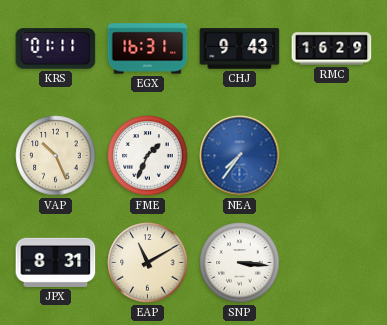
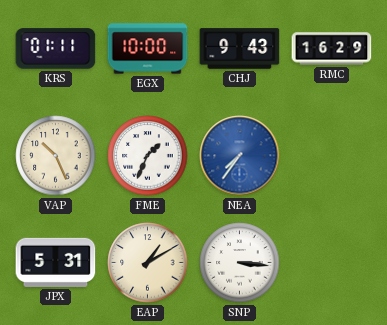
EGX: 16:31 -> 10:00
JPX: 8:31 -> 5:31
EAP: 11:10 -> 1:10
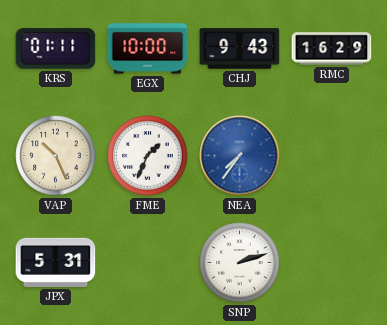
EAP: 1:10 -> none
SNP: 3:16 -> 2:12
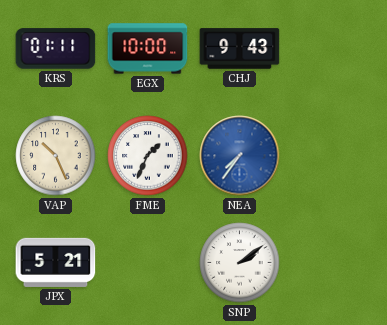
RMC: 16:29 -> none
JPX: 5:31 -> 5:21
SNP: 2:12 -> 2:09
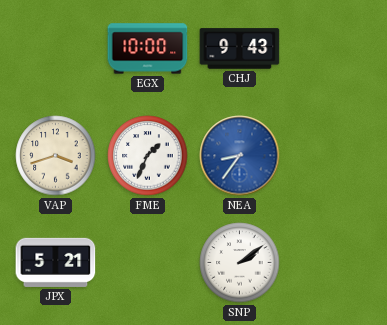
KRS: 01:11 -> none
VAP: 10:26 -> 3:42
NEA: 7:36 -> 8:36
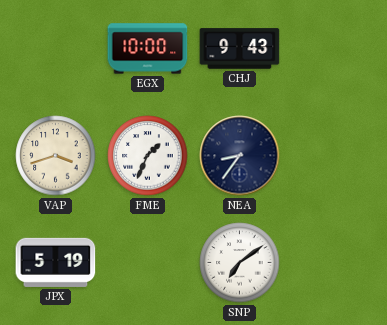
NEA dial: blue -> navy
JPX: 5:21 -> 5:19
SNP: 2:09 -> 7:09
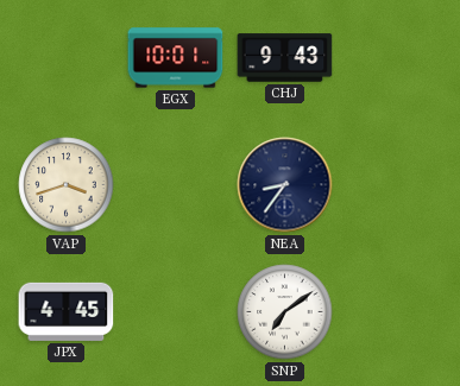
EGX: 10:00 -> 10:01
FME: 1:34 -> none
JPX: 5:19 -> 4:45
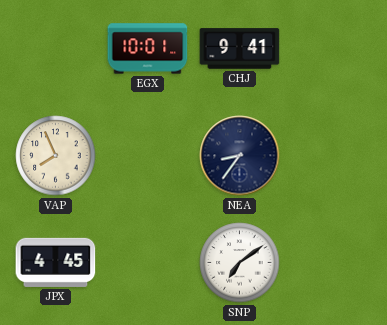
CHJ: 9:43 -> 9:41
VAP: 3:42 -> 7:56
